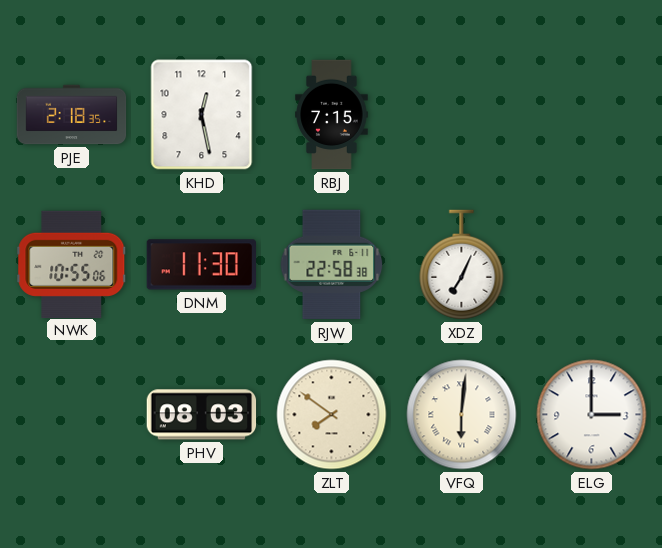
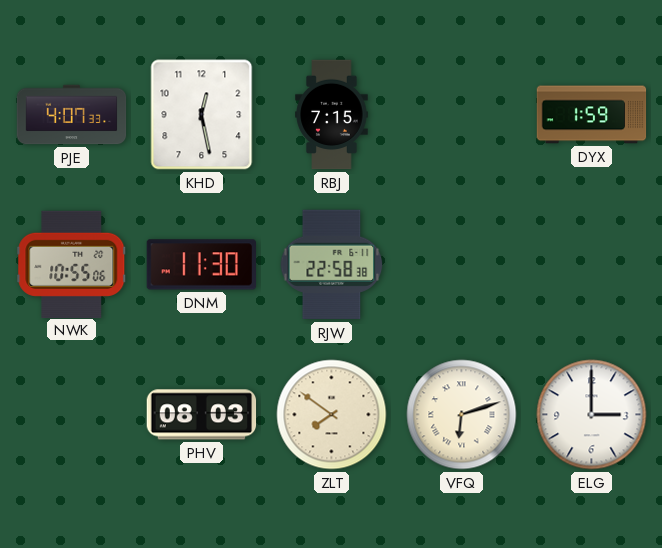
PJE: 2:18 -> 4:07
DYX: none -> 1:59
XDZ: 7:04 -> none
VFQ: 6:01 -> 6:12
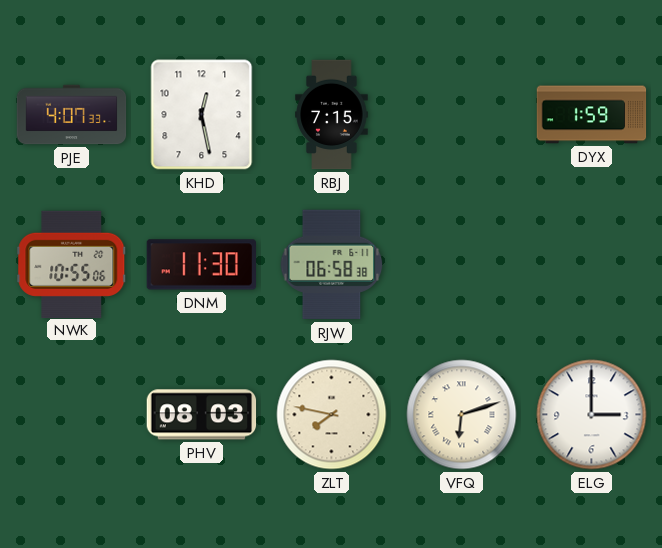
RJW: 22:58 -> 06:58
ZLT: 7:51 -> 7:47
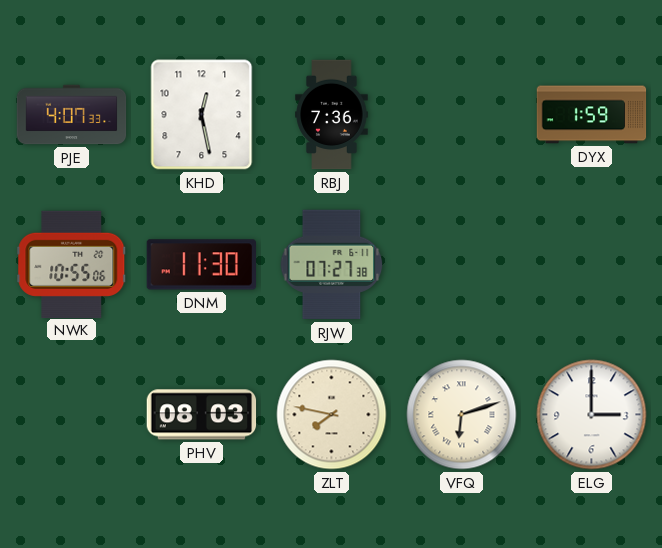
RBJ: 7:15 -> 7:36
RJW: 06:58 -> 07:27
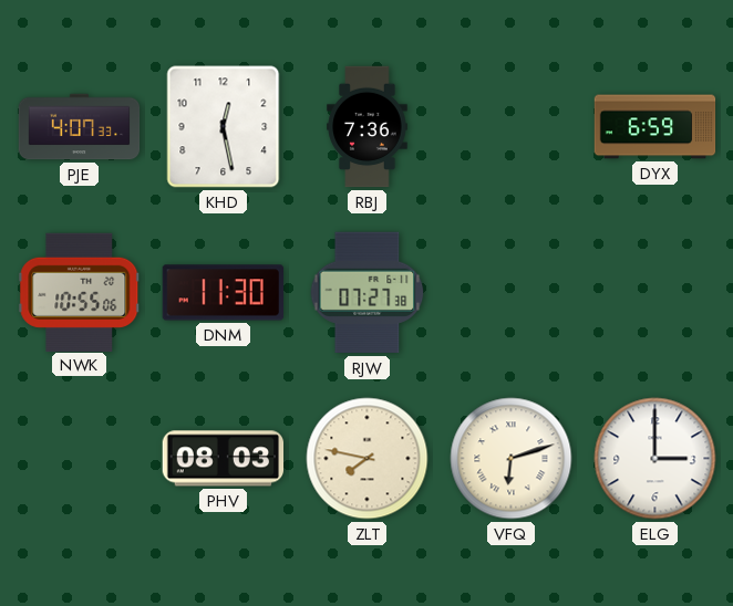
DYX: 1:59 -> 6:59
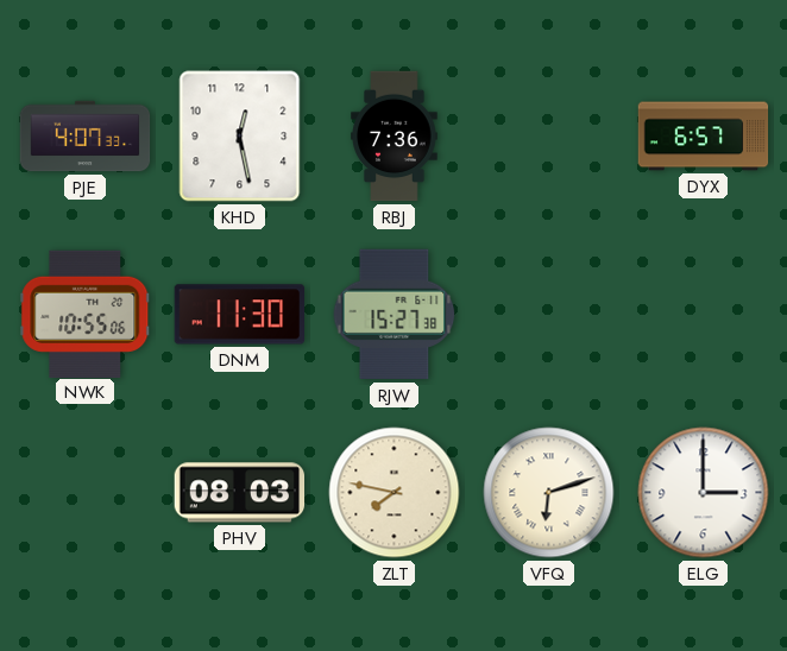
DYX: 6:59 -> 6:57
RJW: 07:27 -> 15:27
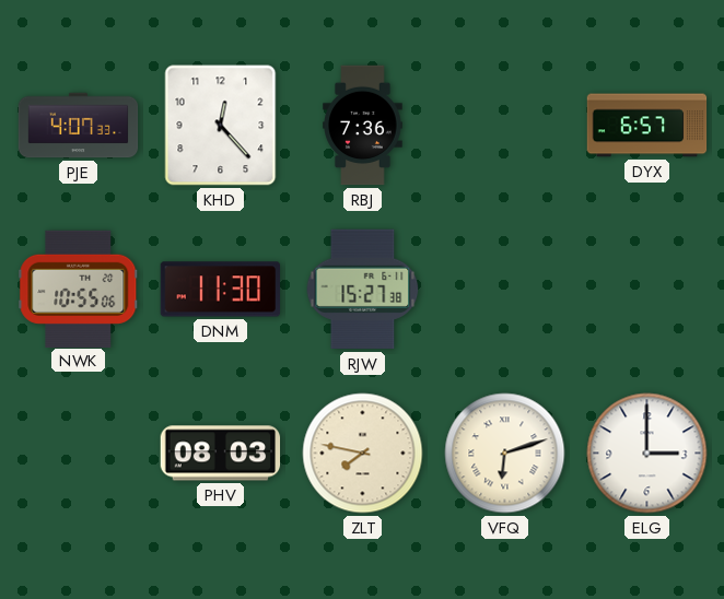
KHD: 12:28 -> 12:23
